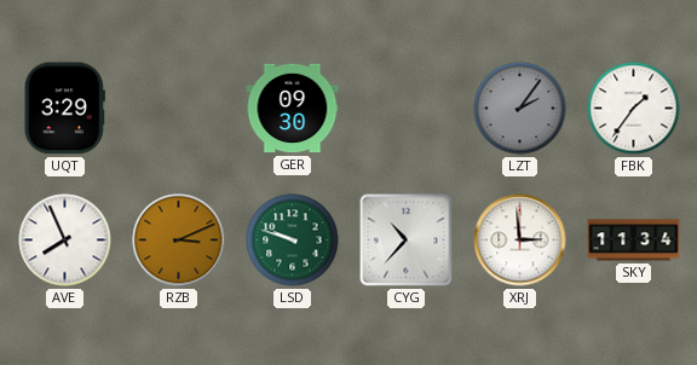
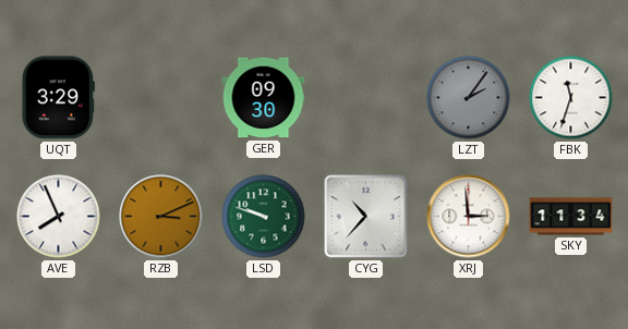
FBK: 1:36 -> 11:33
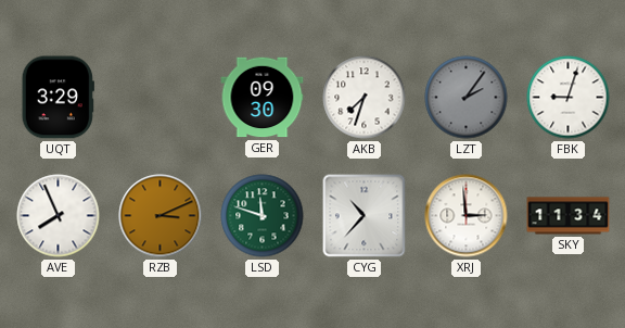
AKB: none -> 7:33
FBK: 11:33 -> 9:03
LSD: 9:48 -> 11:48
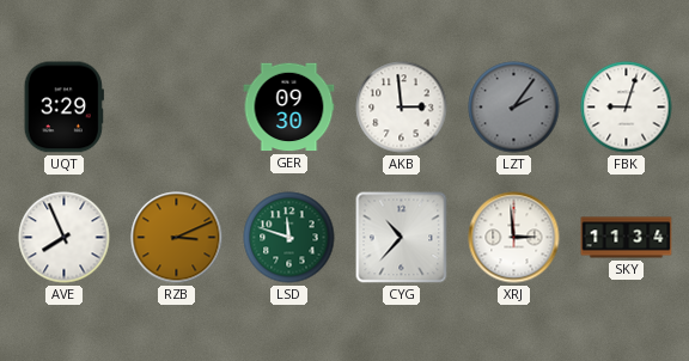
AKB: 7:33 -> 2:59
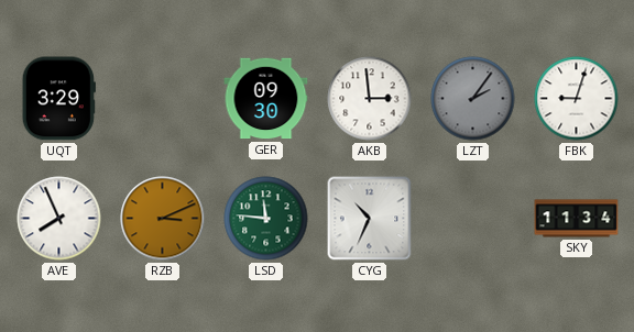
LSD: 11:48 -> 11:46
CYG: 10:37 -> 10:34
XRJ: 2:59 -> none
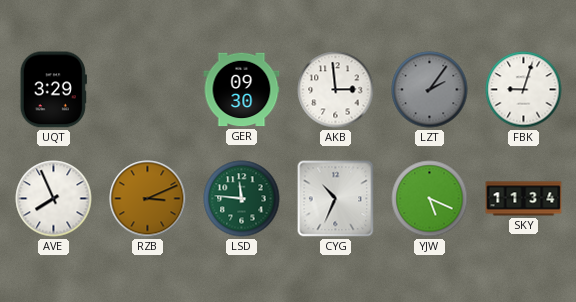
YJW: none -> 5:19
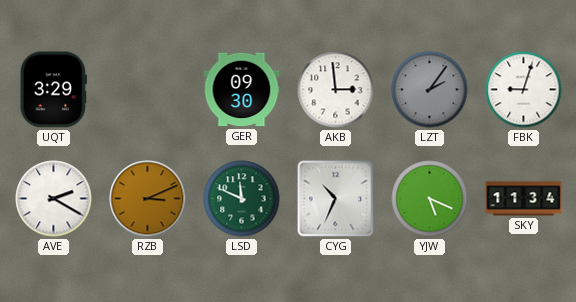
AVE: 7:56 -> 2:20
LSD: 11:46 -> 11:49
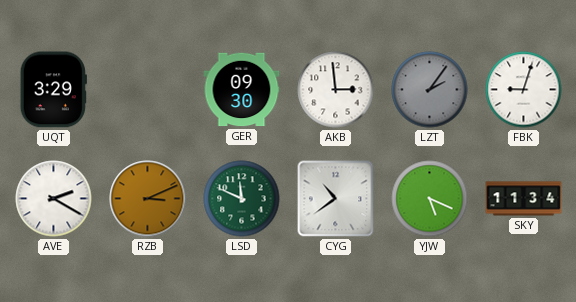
CYG: 10:34 -> 10:39
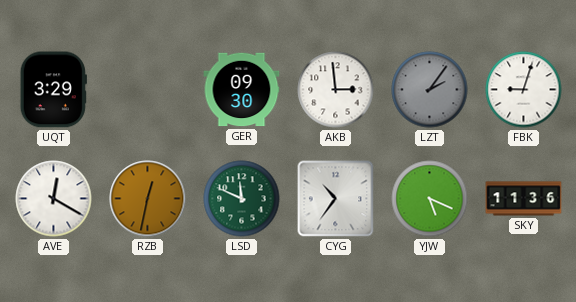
AVE: 2:20 -> 12:20
RZB: 3:11 -> 12:32
CYG: 10:39 -> 10:36
SKY: 11:34 -> 11:36
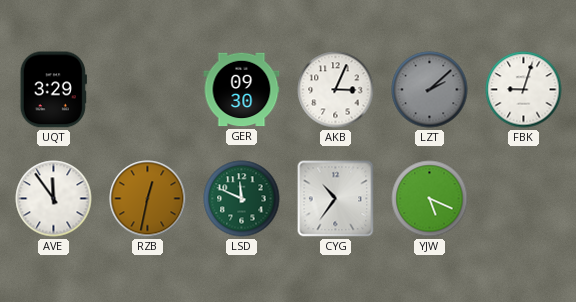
AKB: 2:59 -> 3:04
LZT: 2:06 -> 2:08
AVE: 12:20 -> 11:54
SKY: 11:36 -> none
